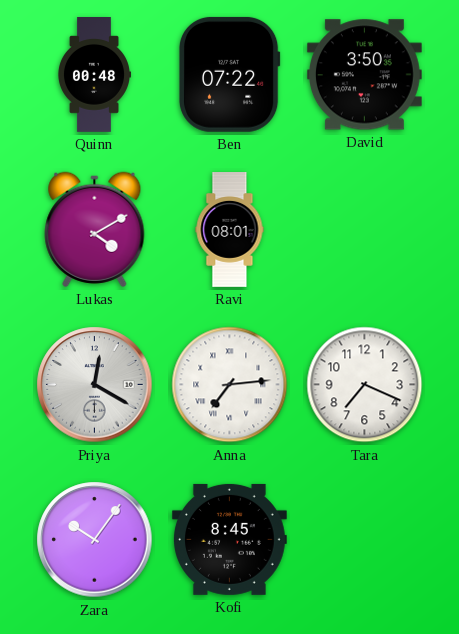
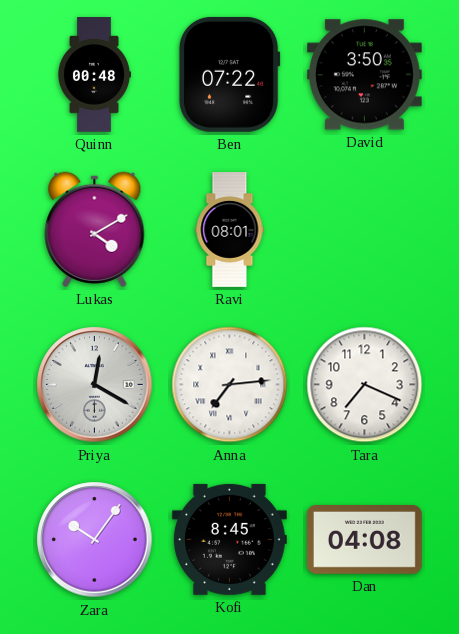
Dan: none -> 04:08
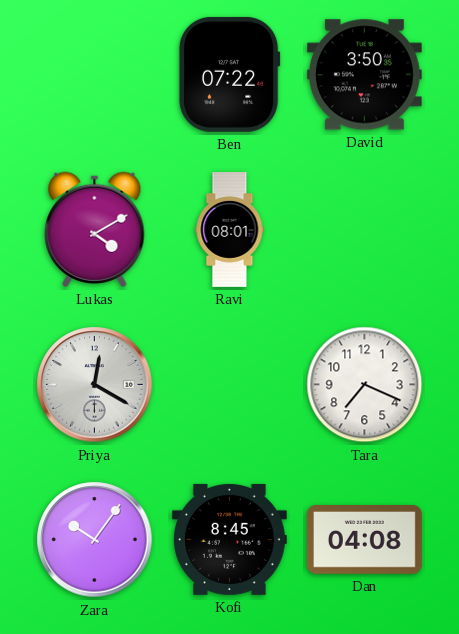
Quinn: 00:48 -> none
Anna: 7:14 -> none
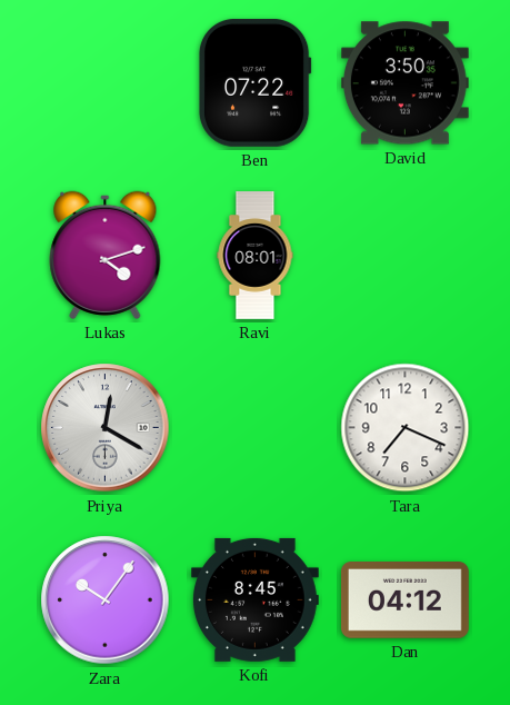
Lukas: 4:10 -> 4:12
Dan: 04:08 -> 04:12
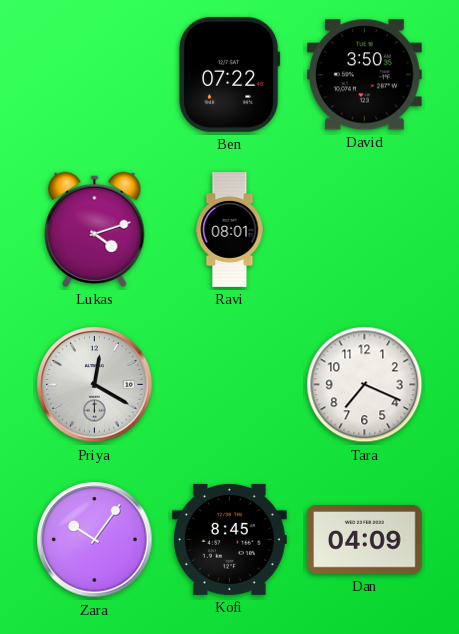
Dan: 04:12 -> 04:09
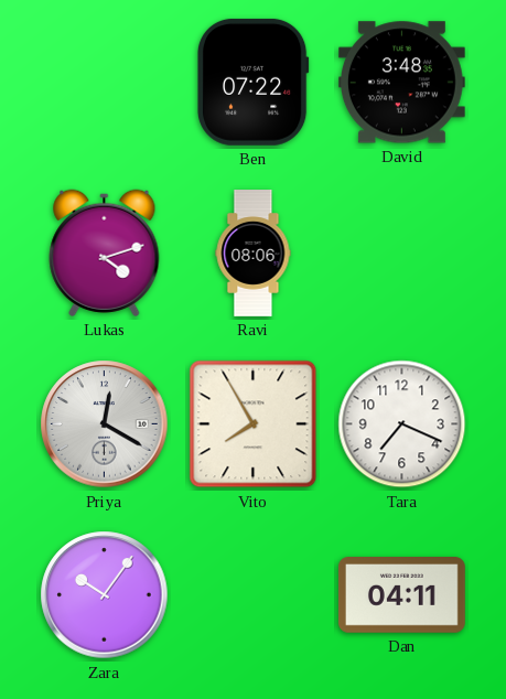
David: 3:50 -> 3:48
Ravi: 08:01 -> 08:06
Vito: none -> 7:55
Kofi: 8:45 -> none
Dan: 04:09 -> 04:11
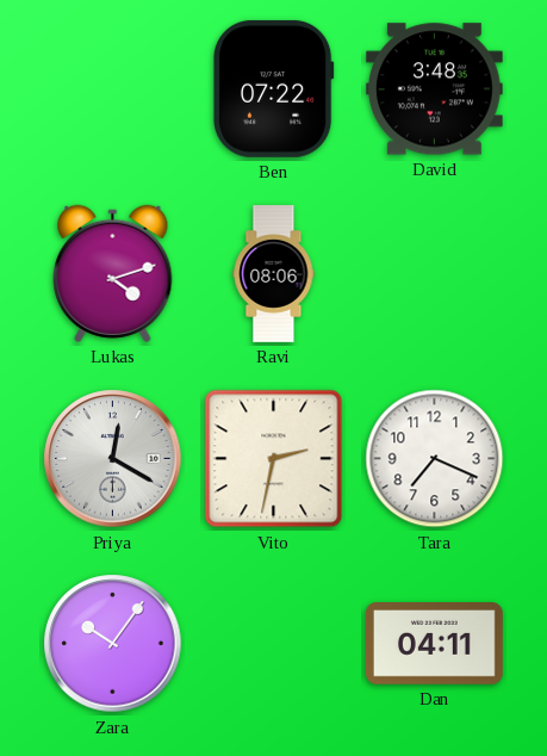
Vito: 7:55 -> 2:32
